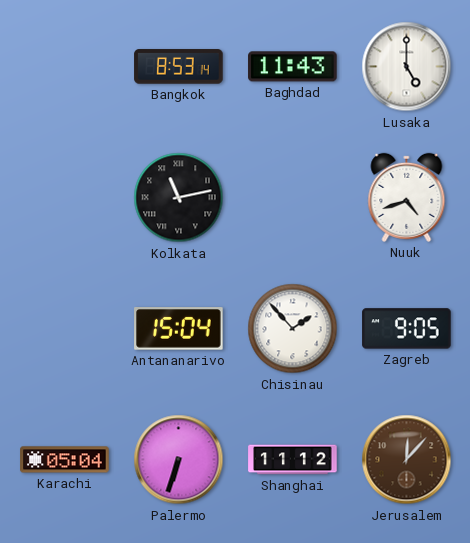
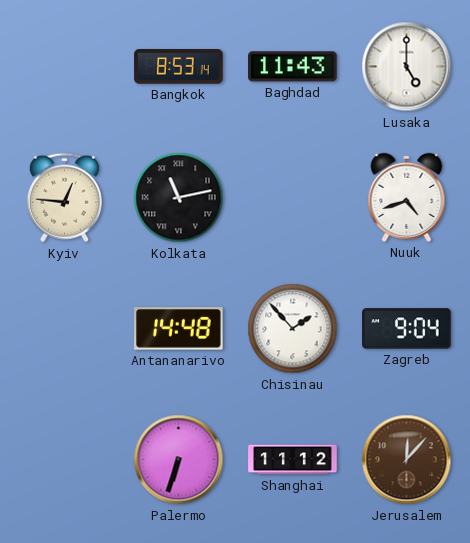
Kyiv: none -> 12:46
Antananarivo: 15:04 -> 14:48
Zagreb: 9:05 -> 9:04
Karachi: 05:04 -> none
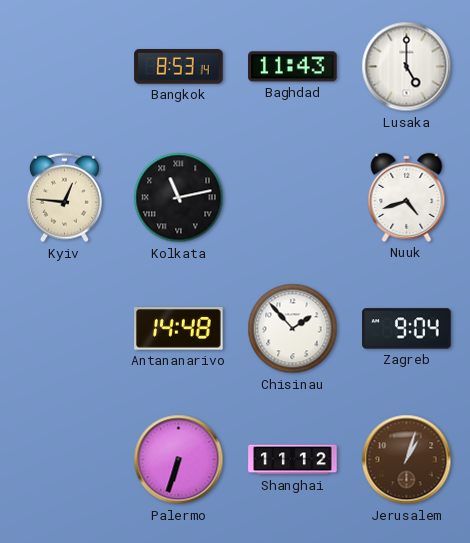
Jerusalem: 12:07 -> 1:03
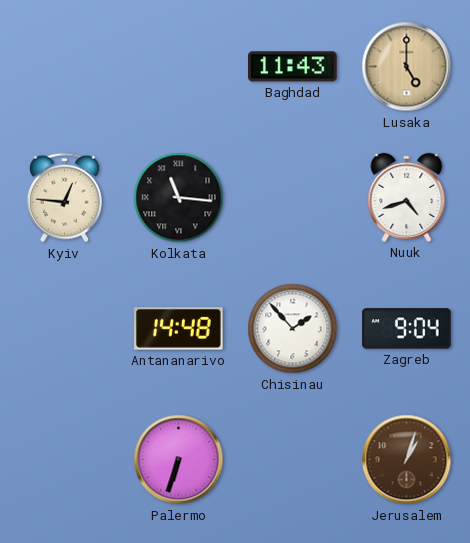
Bangkok: 8:53 -> none
Lusaka dial: white -> champagne
Kolkata: 11:13 -> 11:16
Shanghai: 11:12 -> none
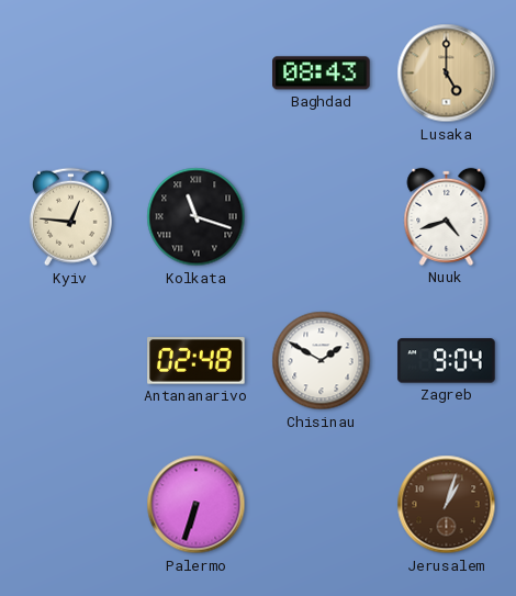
Baghdad: 11:43 -> 08:43
Kolkata: 11:16 -> 11:18
Antananarivo: 14:48 -> 02:48
Chisinau: 1:53 -> 1:50
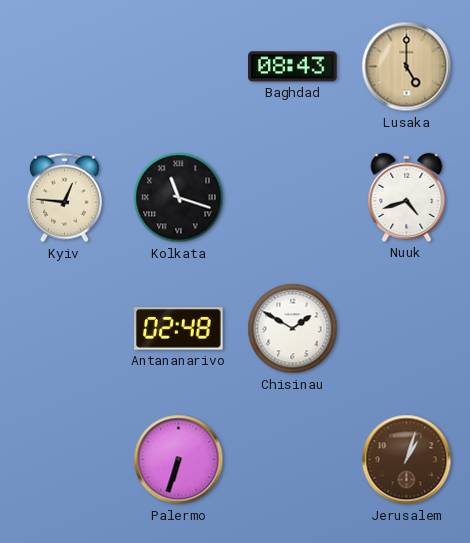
Zagreb: 9:04 -> none
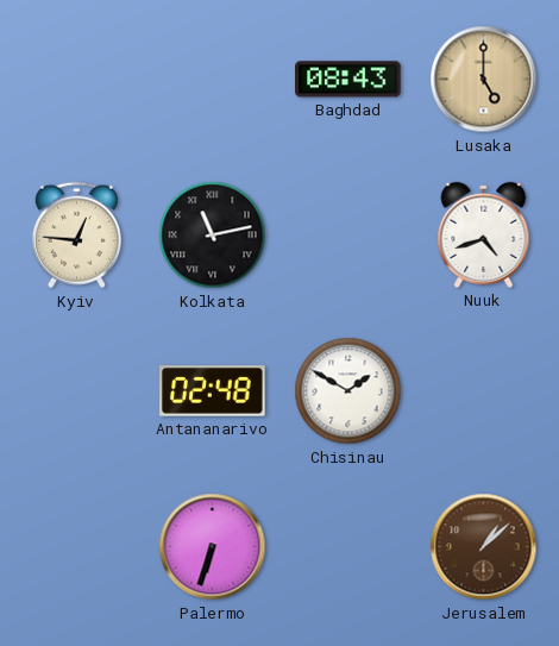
Kolkata: 11:18 -> 11:13
Jerusalem: 1:03 -> 1:08
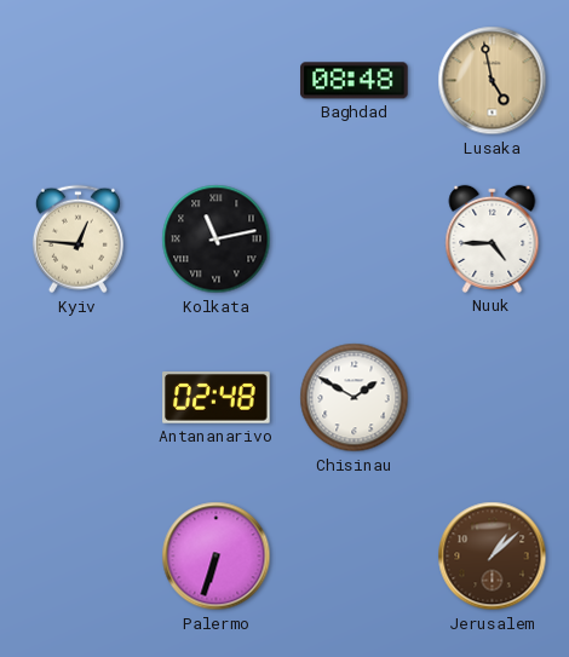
Baghdad: 08:43 -> 08:48
Lusaka: 5:00 -> 4:58
Nuuk: 4:42 -> 4:45
